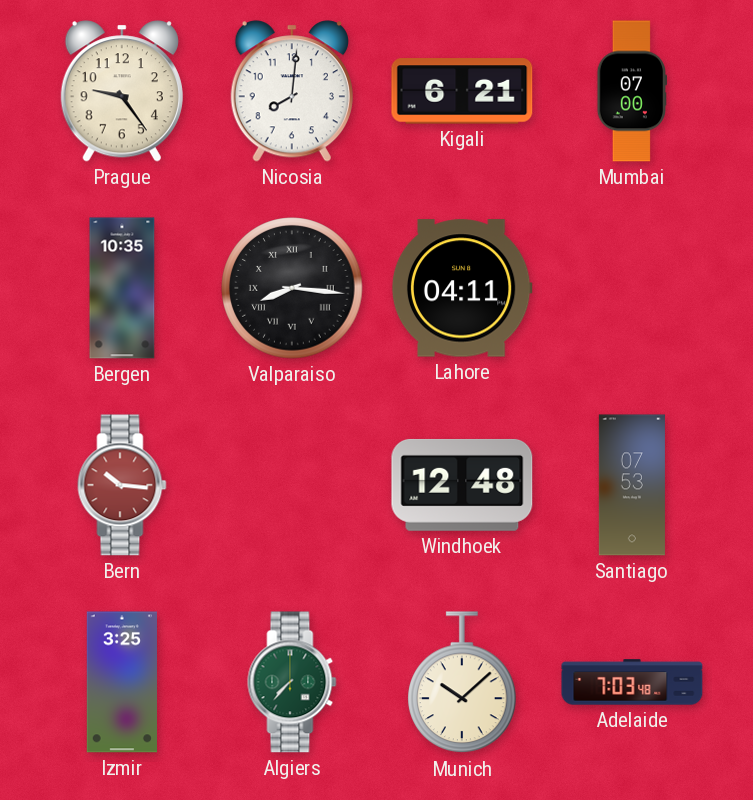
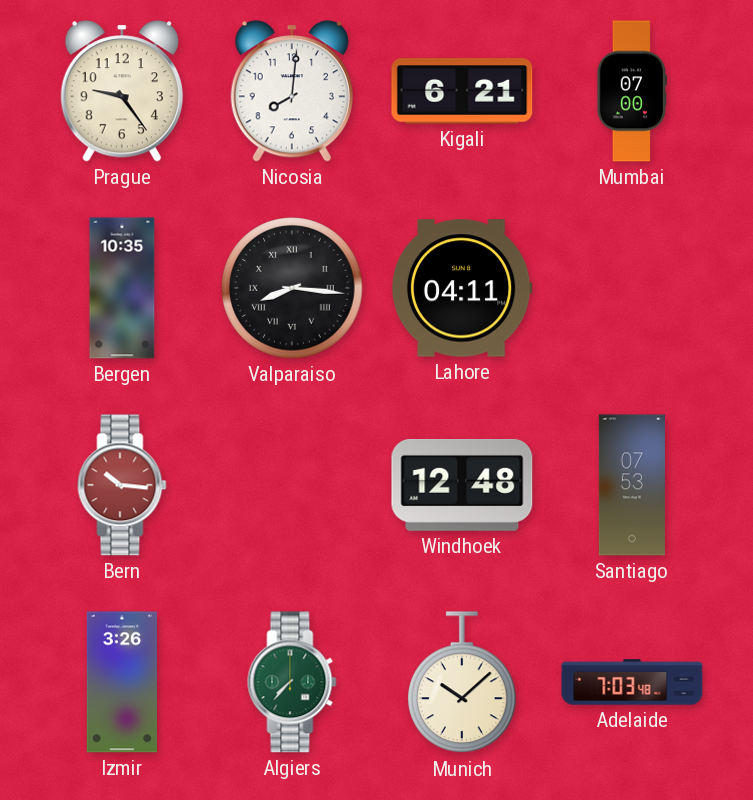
Izmir: 3:25 -> 3:26
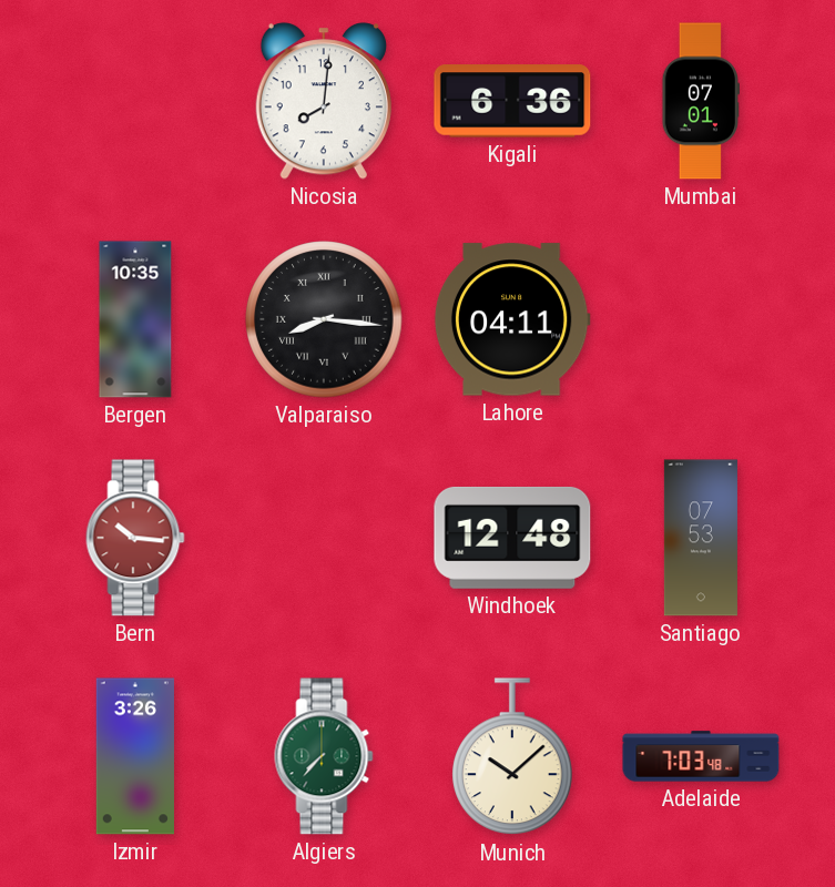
Prague: 9:24 -> none
Kigali: 6:21 -> 6:36
Mumbai: 07:00 -> 07:01
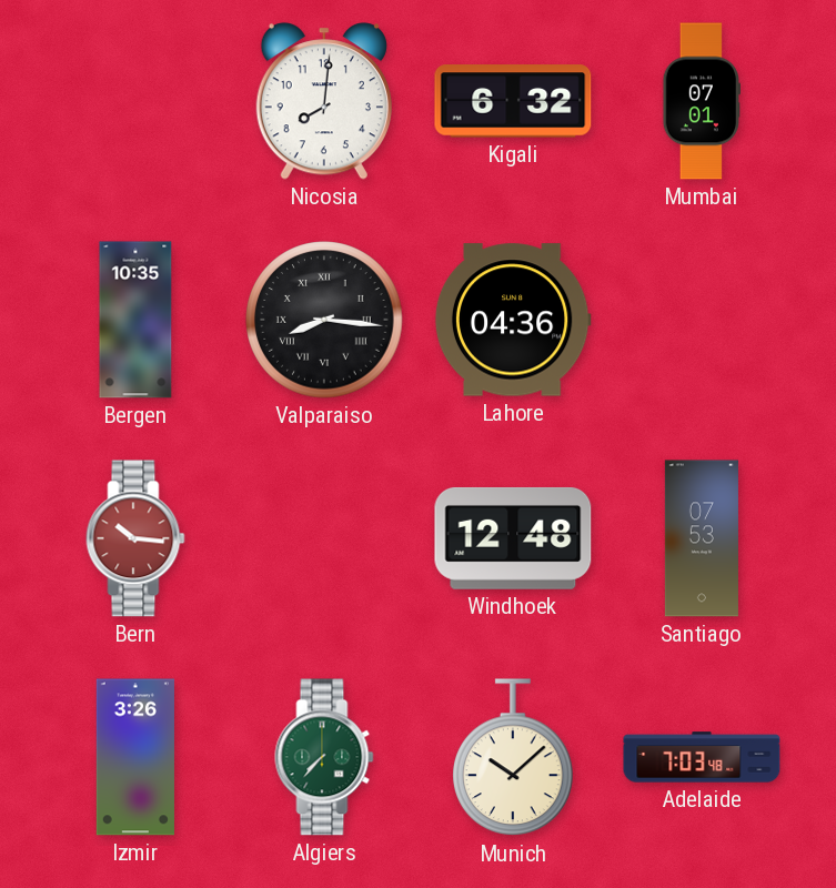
Kigali: 6:36 -> 6:32
Lahore: 04:11 -> 04:36
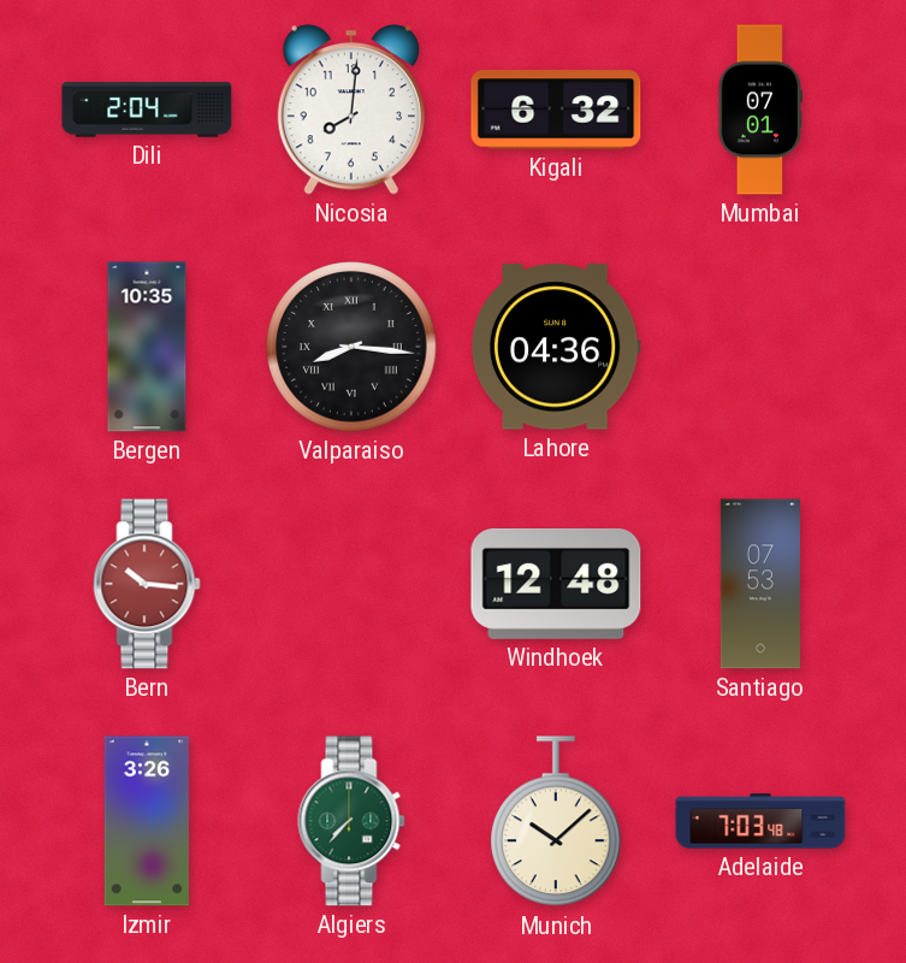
Dili: none -> 2:04
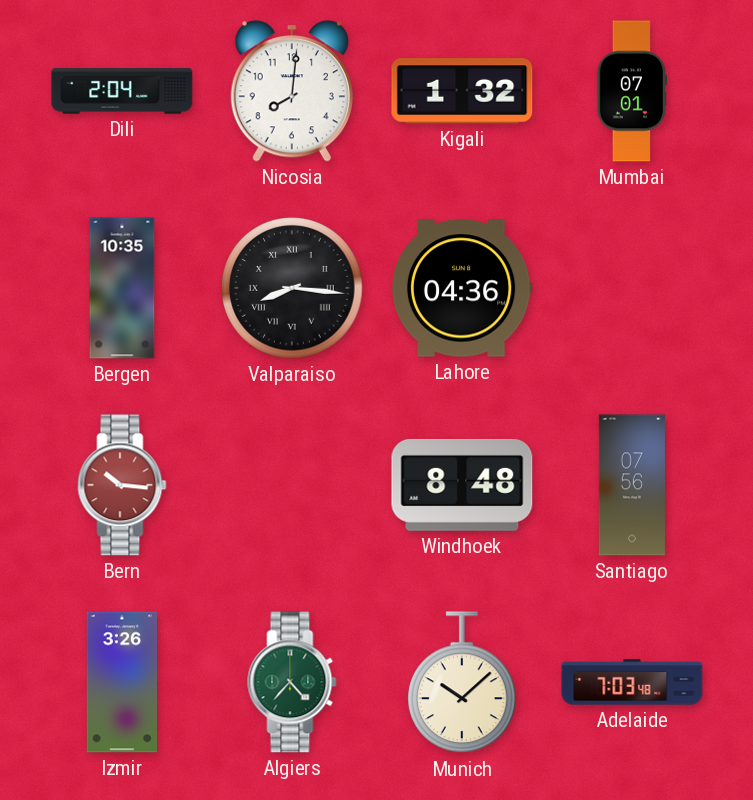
Kigali: 6:32 -> 1:32
Windhoek: 12:48 -> 8:48
Santiago: 07:53 -> 07:56
Algiers: 7:37 -> 4:37
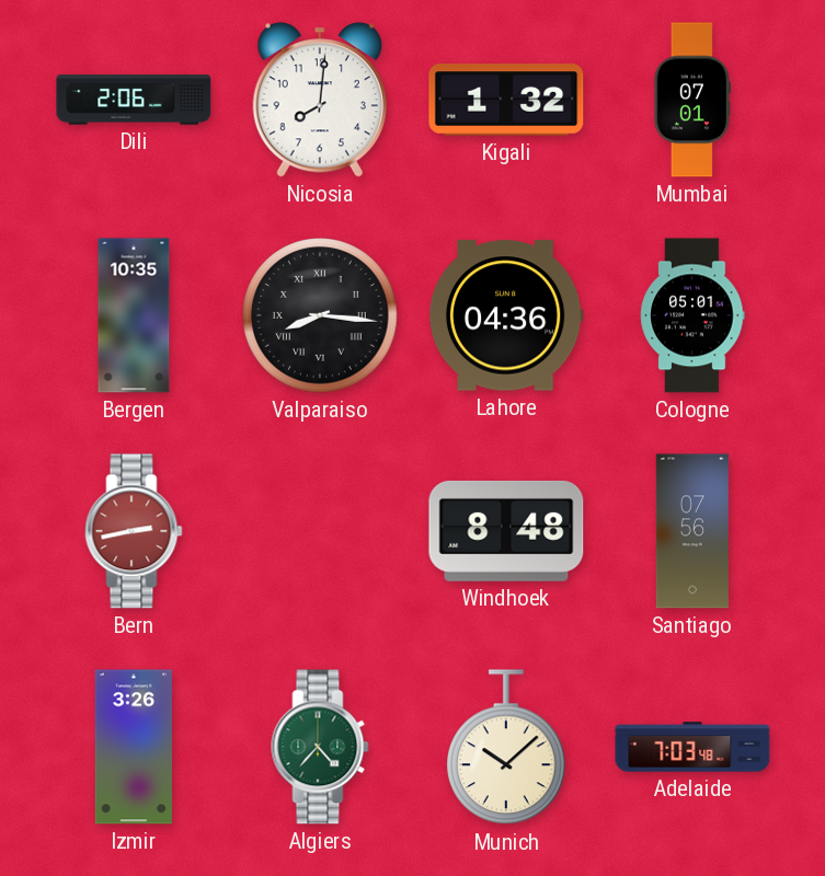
Dili: 2:04 -> 2:06
Cologne: none -> 05:01
Bern: 10:16 -> 2:43
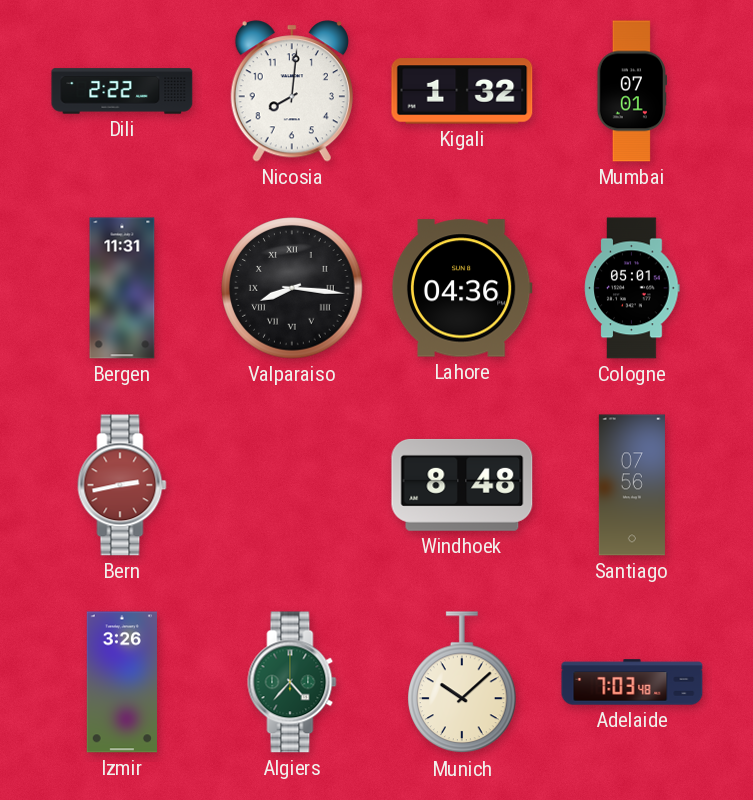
Dili: 2:06 -> 2:22
Bergen: 10:35 -> 11:31
